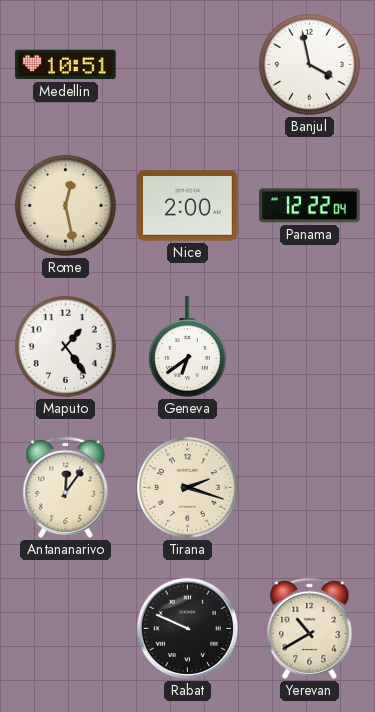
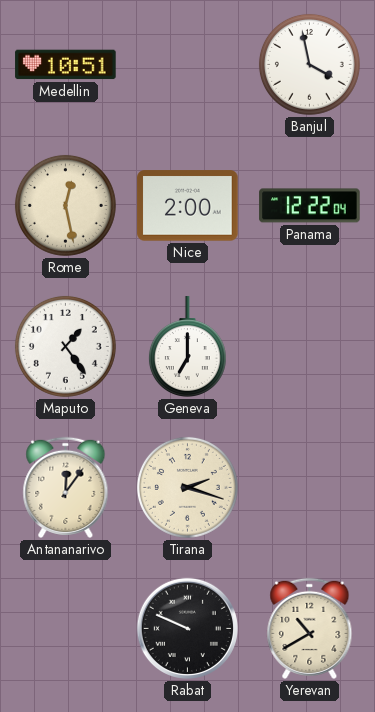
Geneva: 6:39 -> 7:00
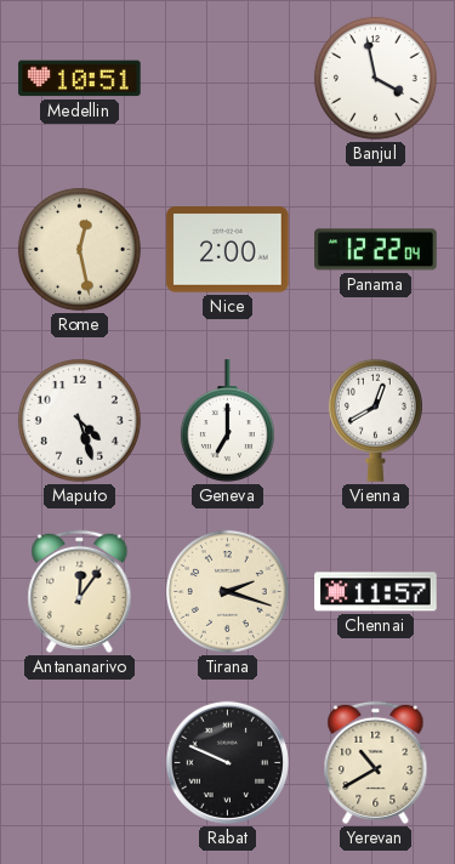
Maputo: 1:24 -> 4:27
Vienna: none -> 12:40
Chennai: none -> 11:57
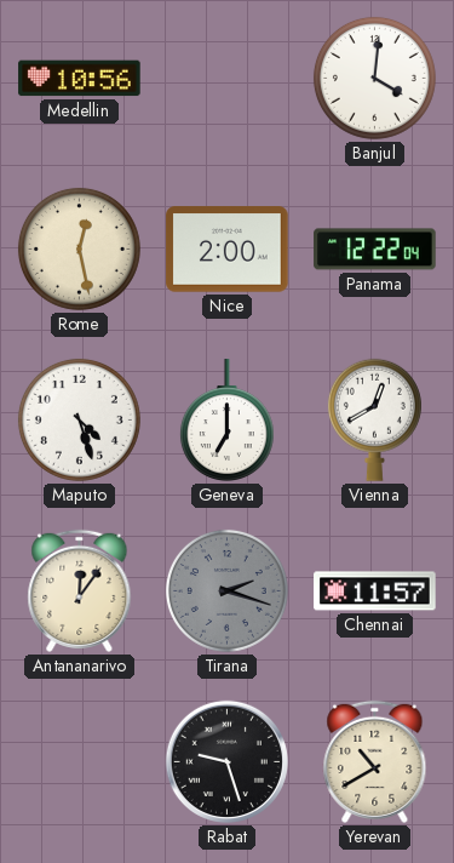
Medellin: 10:51 -> 10:56
Banjul: 3:58 -> 4:01
Tirana dial: cream -> grey
Rabat: 9:49 -> 9:27
